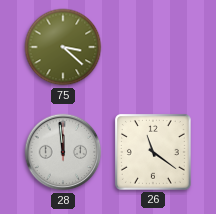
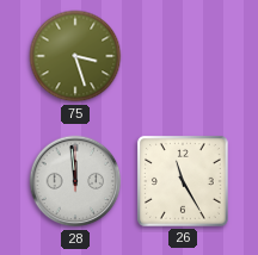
75: 3:22 -> 3:27
26: 11:21 -> 11:25
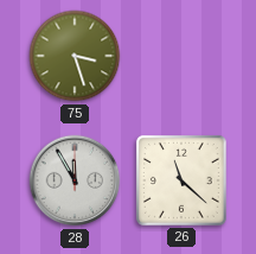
28: 11:59 -> 11:55
26: 11:25 -> 11:22
